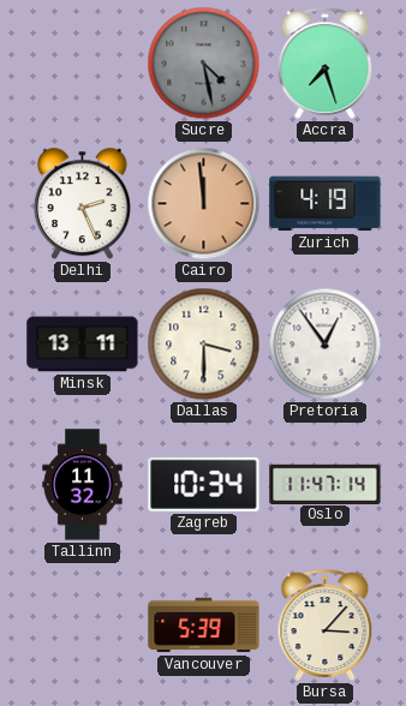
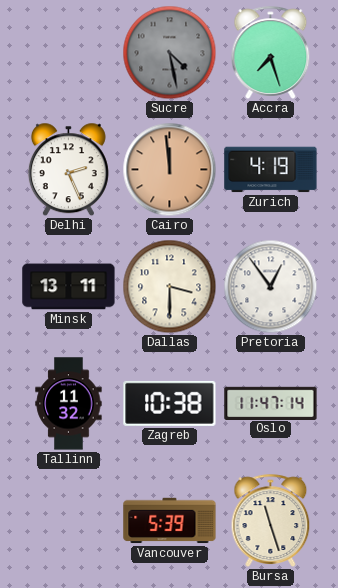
Zagreb: 10:34 -> 10:38
Bursa: 3:07 -> 11:27
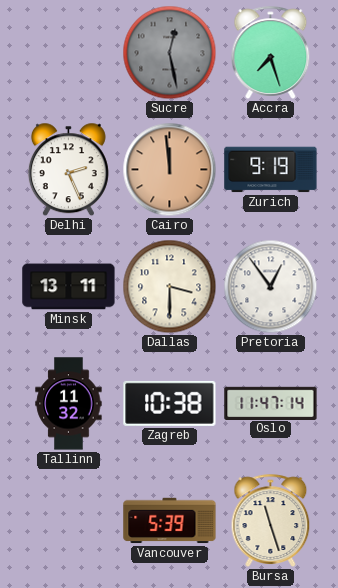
Sucre: 4:28 -> 12:28
Zurich: 4:19 -> 9:19
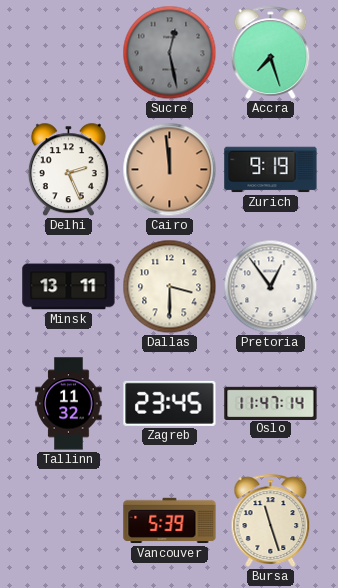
Zagreb: 10:38 -> 23:45
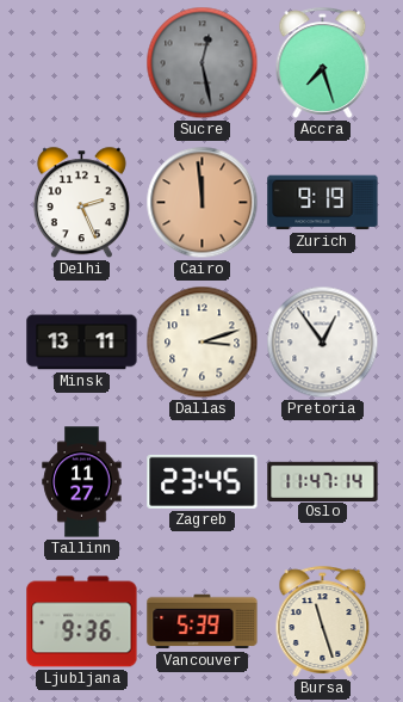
Dallas: 3:30 -> 3:12
Tallinn: 11:32 -> 11:27
Ljubljana: none -> 9:36
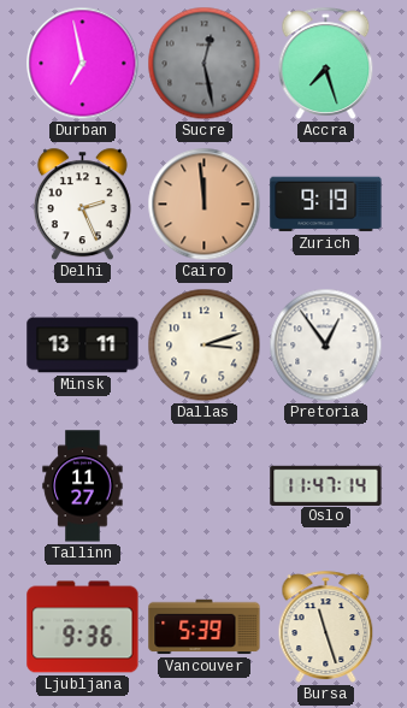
Durban: none -> 6:58
Zagreb: 23:45 -> none
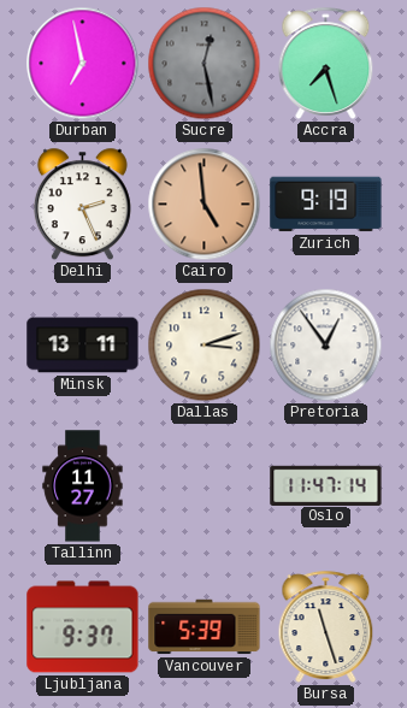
Cairo: 11:59 -> 4:59
Ljubljana: 9:36 -> 9:37
